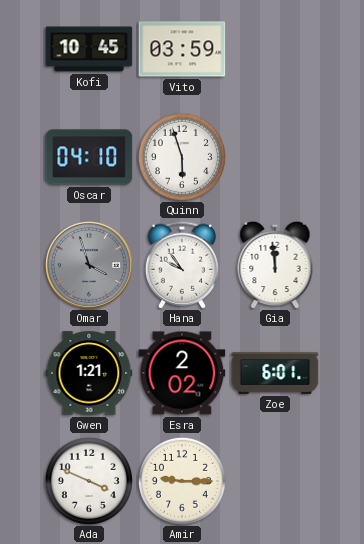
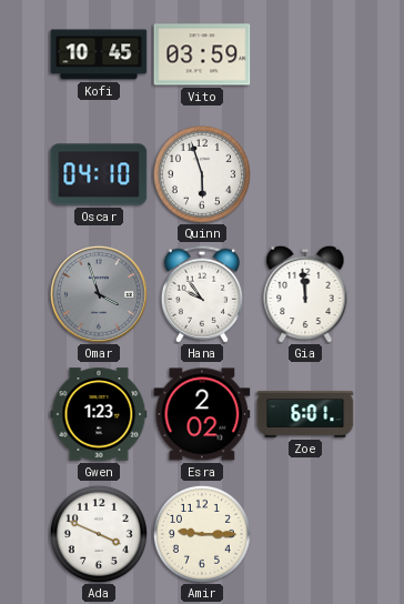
Gwen: 1:21 -> 1:23
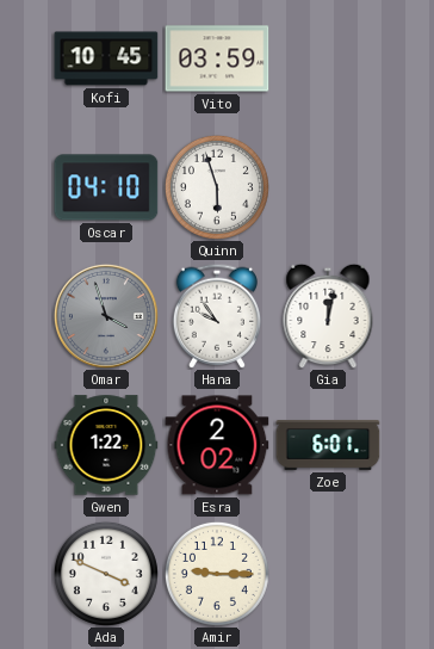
Gia: 11:59 -> 12:02
Gwen: 1:23 -> 1:22
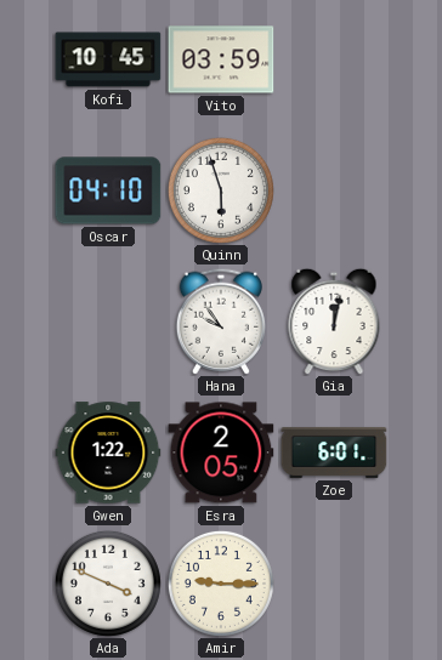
Omar: 3:57 -> none
Esra: 2:02 -> 2:05
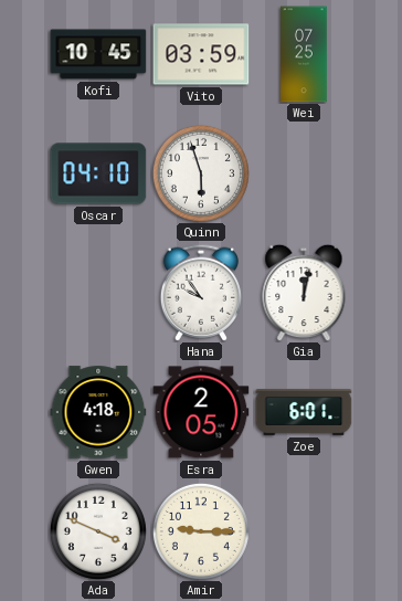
Wei: none -> 07:25
Gwen: 1:22 -> 4:18
